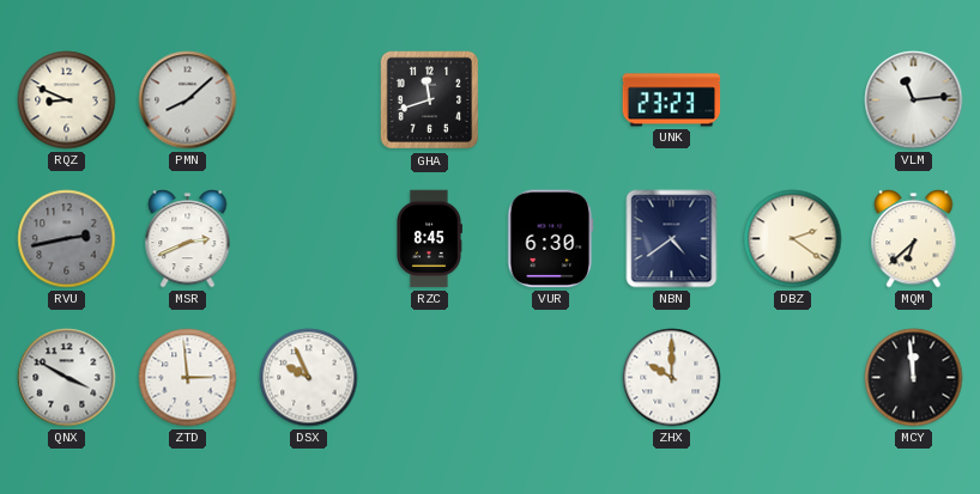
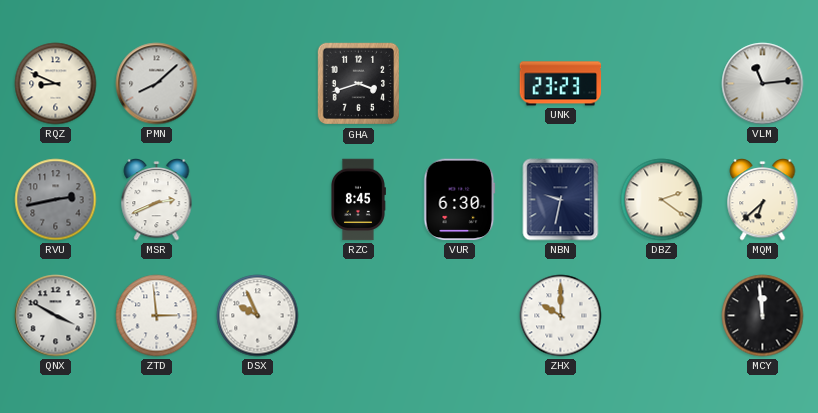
GHA: 11:42 -> 3:42
NBN: 4:39 -> 9:32
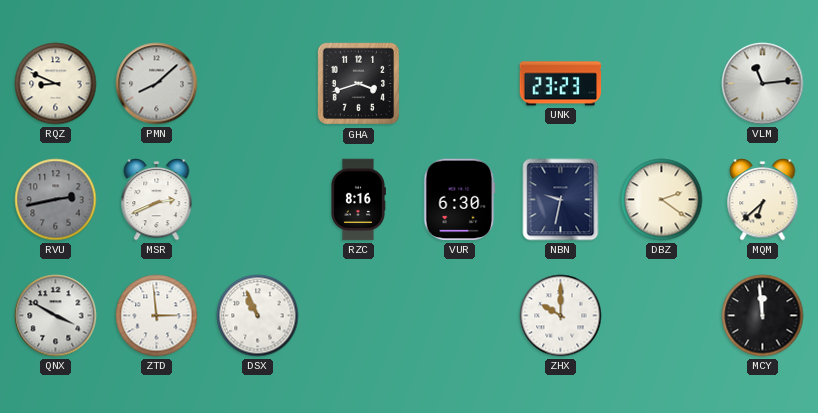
RZC: 8:45 -> 8:16
DSX: 9:56 -> 10:56
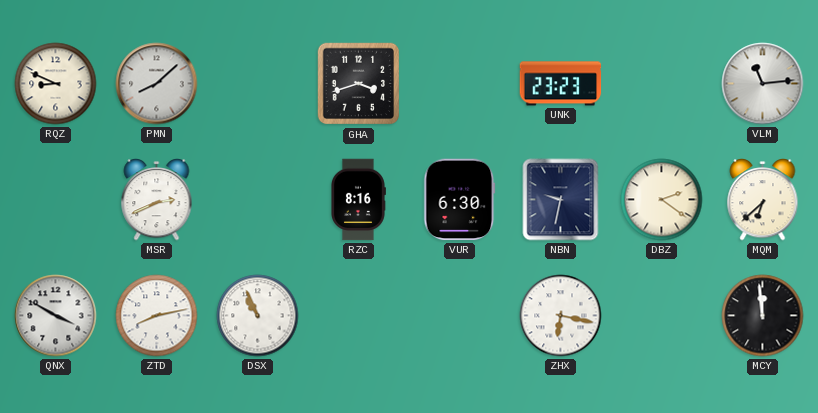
RVU: 2:43 -> none
ZTD: 2:59 -> 8:13
ZHX: 10:00 -> 6:17
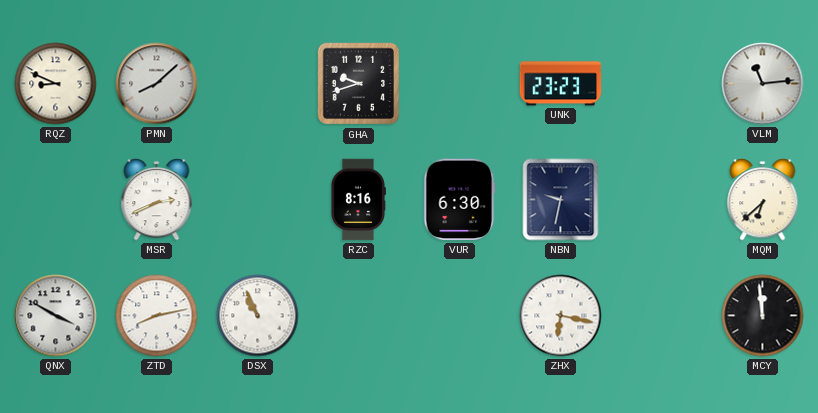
GHA: 3:42 -> 9:42
DBZ: 2:21 -> none
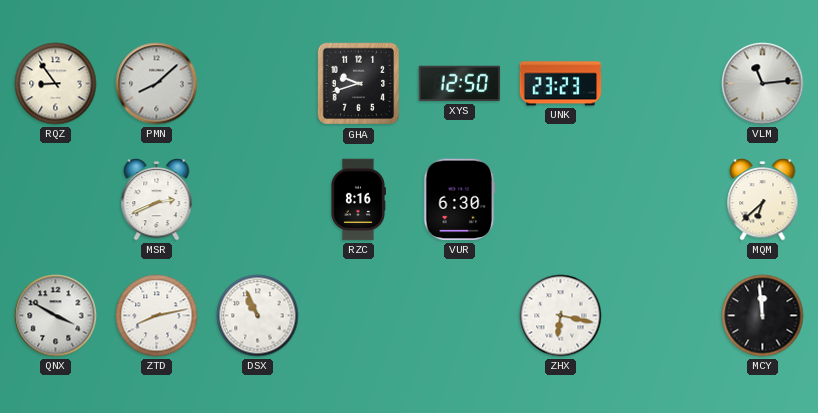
RQZ: 8:49 -> 8:54
XYS: none -> 12:50
NBN: 9:32 -> none
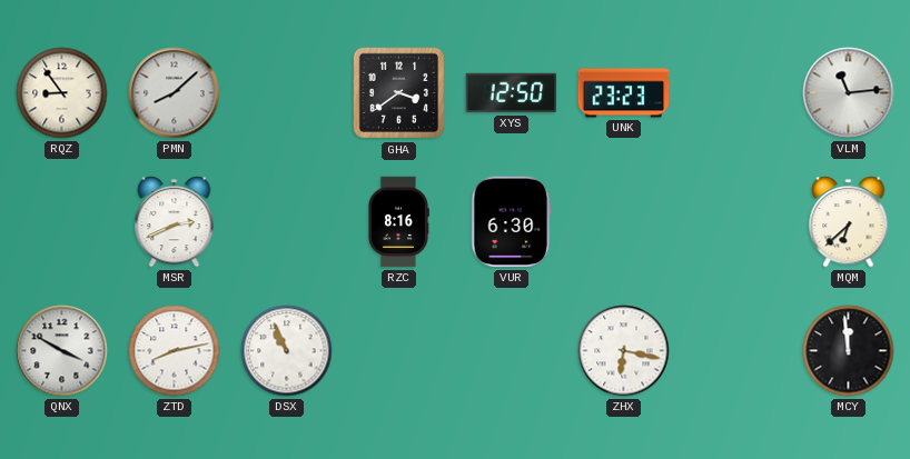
GHA: 9:42 -> 3:39
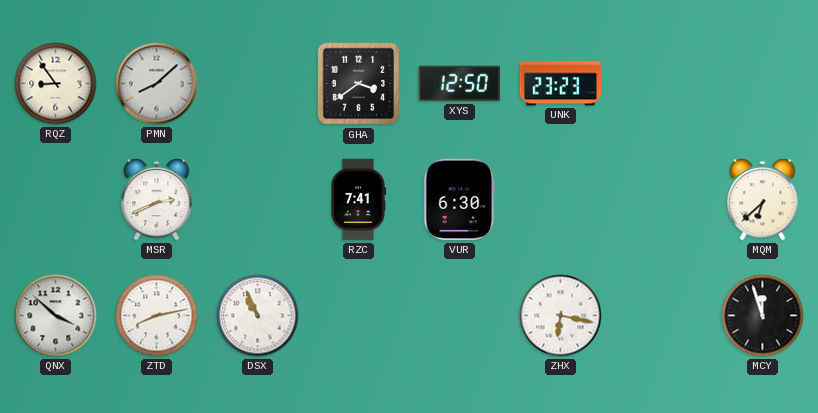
VLM: 11:14 -> none
RZC: 8:16 -> 7:41
QNX: 3:50 -> 3:52
MCY: 11:59 -> 11:57
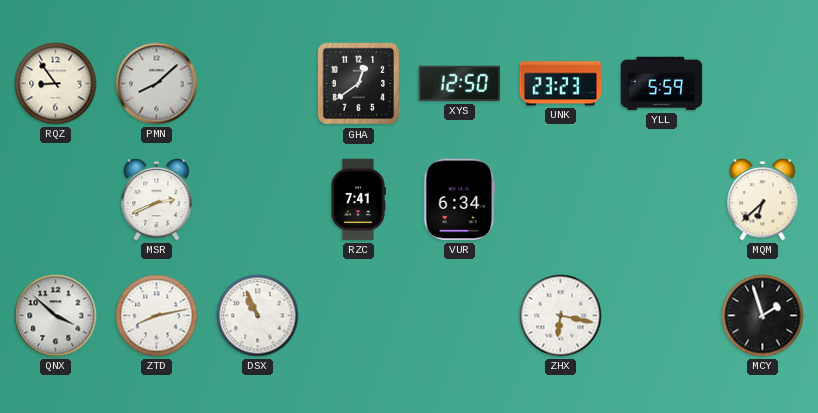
GHA: 3:39 -> 12:39
YLL: none -> 5:59
VUR: 6:30 -> 6:34
MCY: 11:57 -> 1:57
